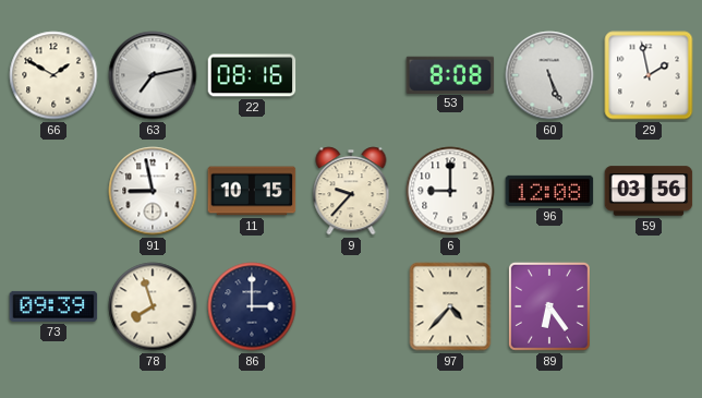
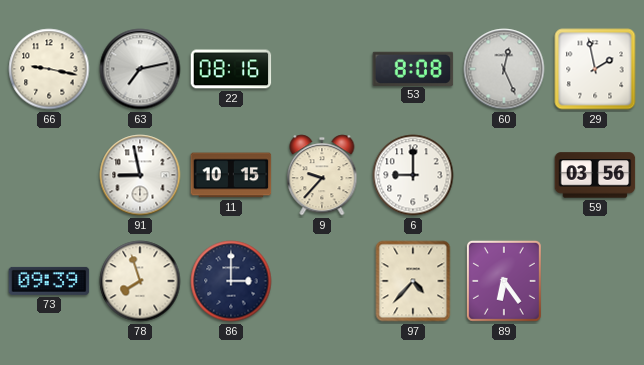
66: 1:50 -> 9:17
60: 5:26 -> 12:26
96: 12:08 -> none
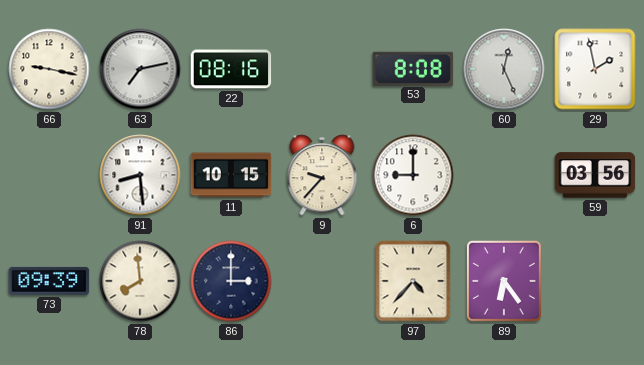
91: 8:58 -> 8:29
78: 7:57 -> 7:59
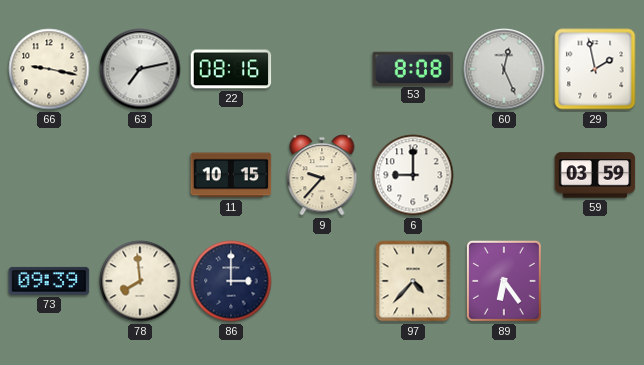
91: 8:29 -> none
59: 03:56 -> 03:59
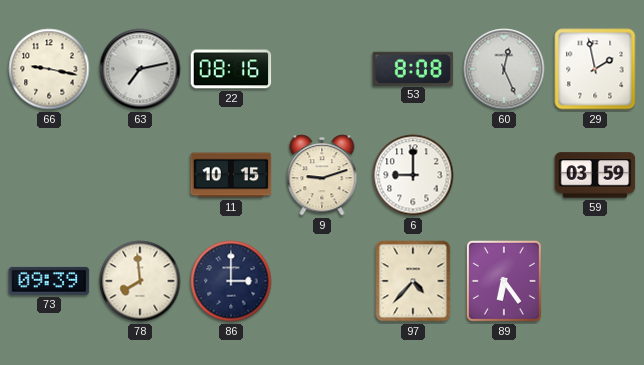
9: 9:37 -> 9:12
